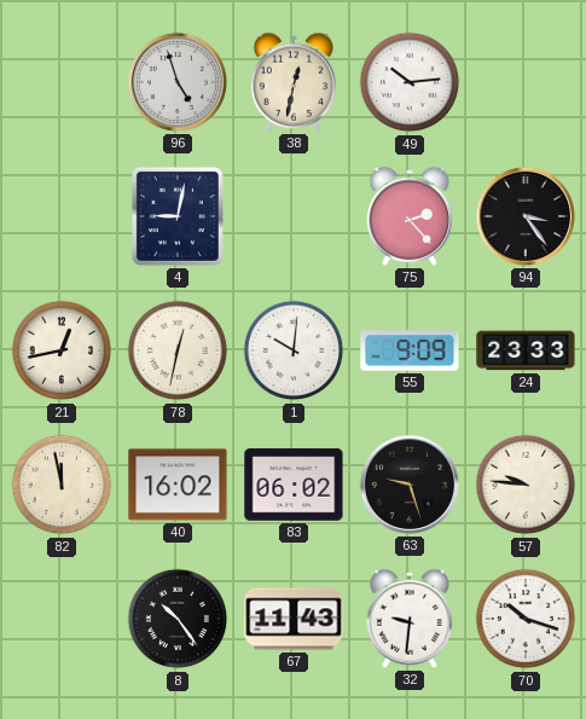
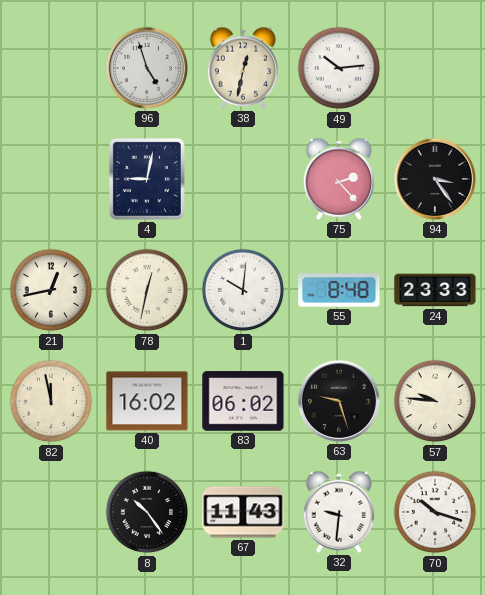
55: 9:09 -> 8:48
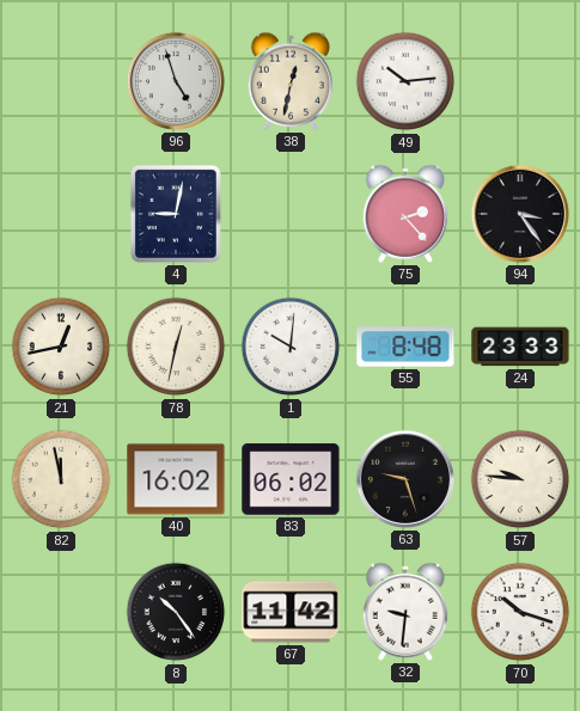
67: 11:43 -> 11:42
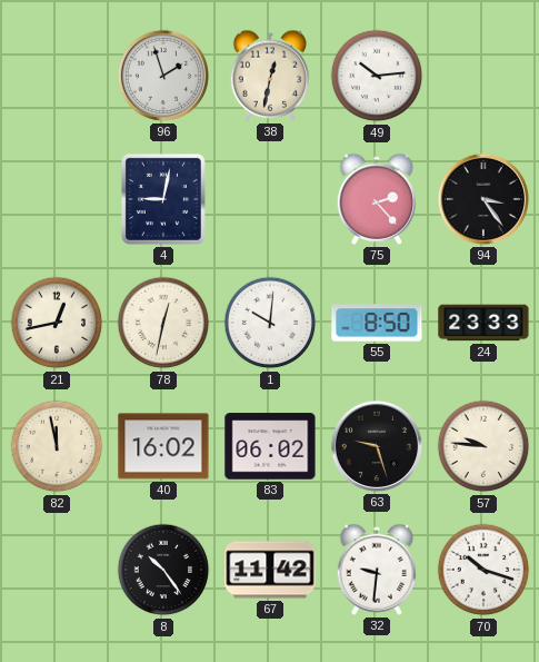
96: 4:57 -> 1:57
55: 8:48 -> 8:50
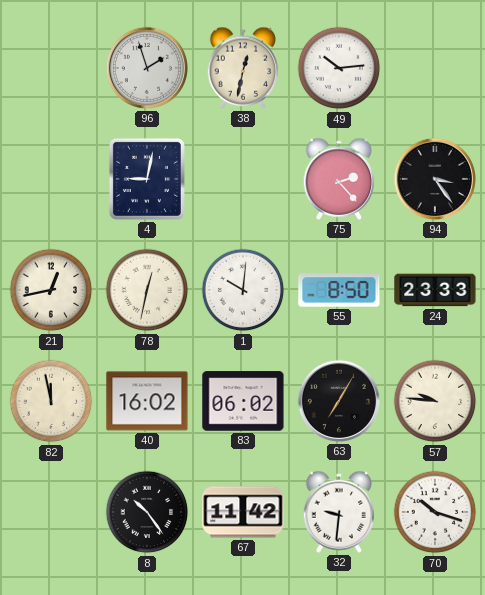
63: 9:27 -> 7:05
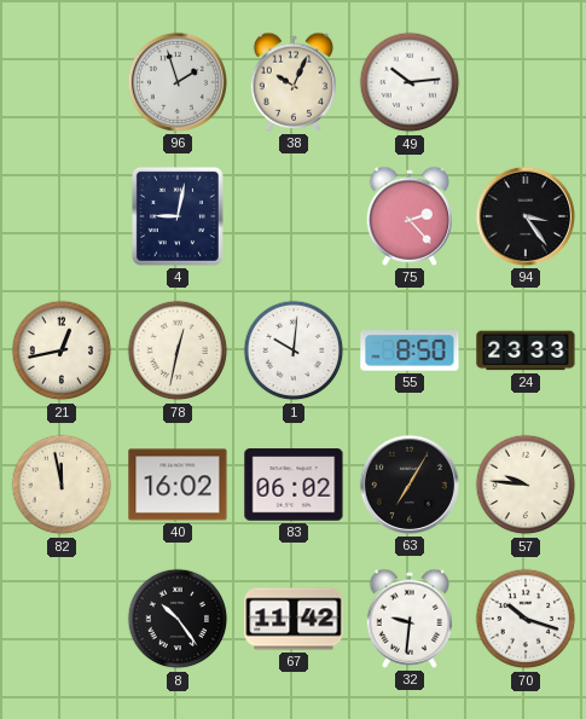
38: 12:32 -> 10:04
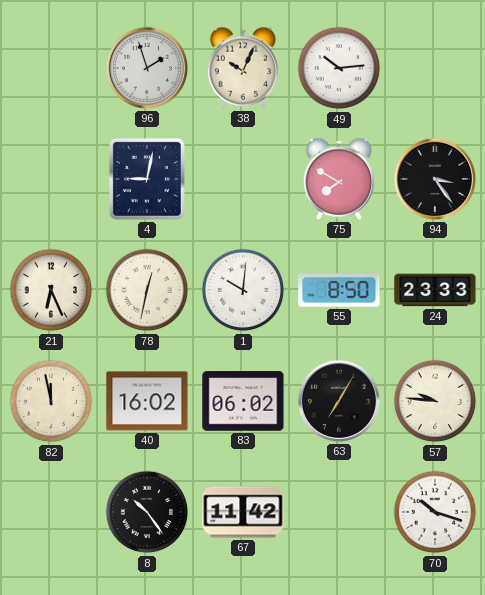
75: 2:23 -> 7:50
21: 12:43 -> 6:26
32: 9:31 -> none
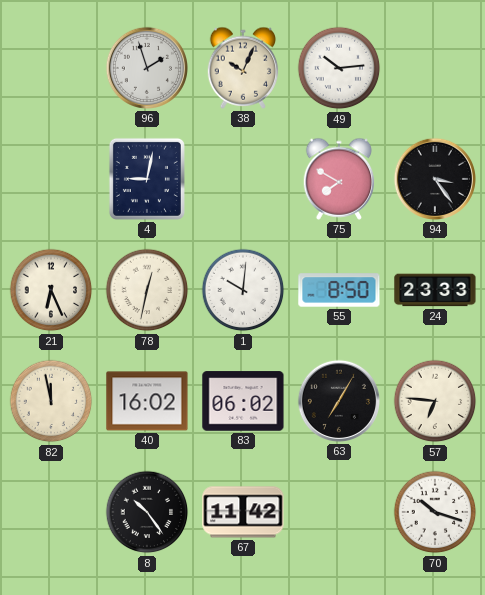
57: 9:46 -> 6:46
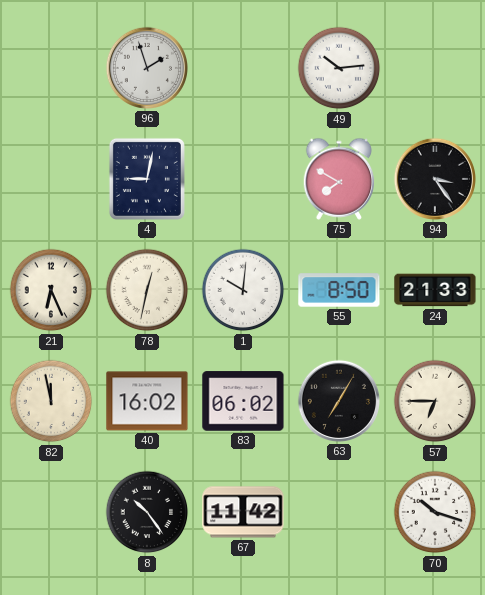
38: 10:04 -> none
24: 23:33 -> 21:33
57: 6:46 -> 6:45
